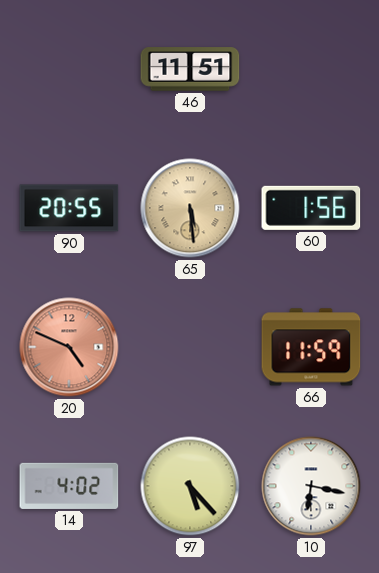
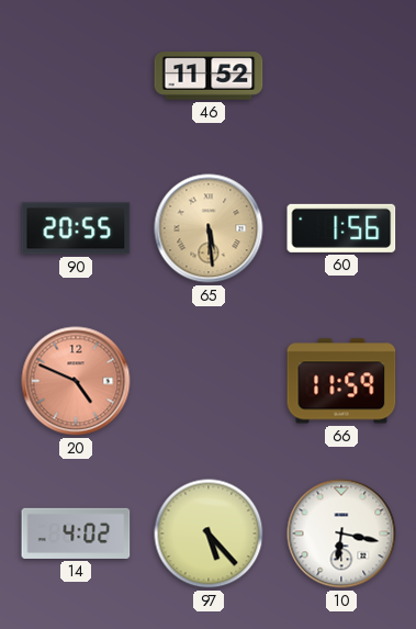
46: 11:51 -> 11:52
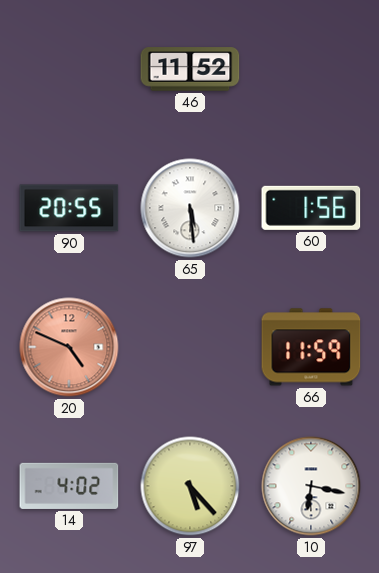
65 dial: champagne -> white
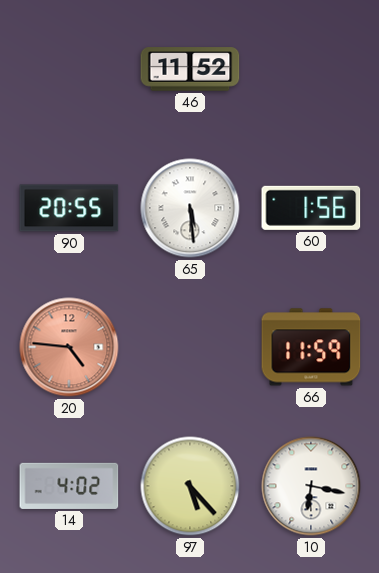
20: 4:49 -> 4:46
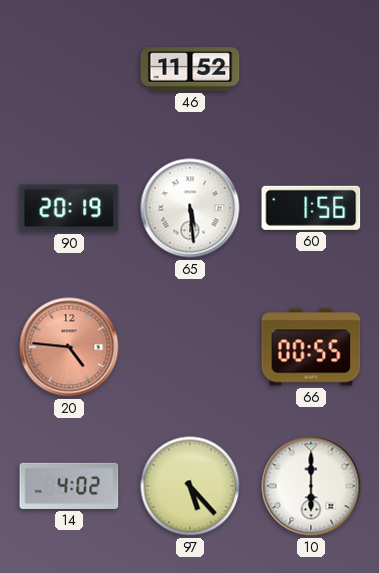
90: 20:55 -> 20:19
66: 11:59 -> 00:55
10: 6:17 -> 6:00
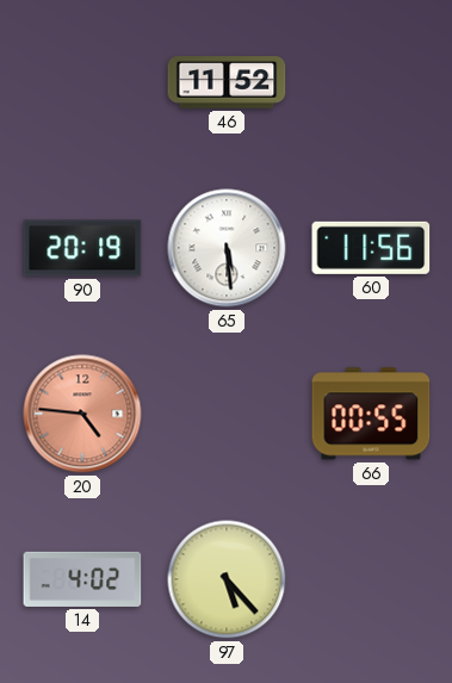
60: 1:56 -> 11:56
10: 6:00 -> none
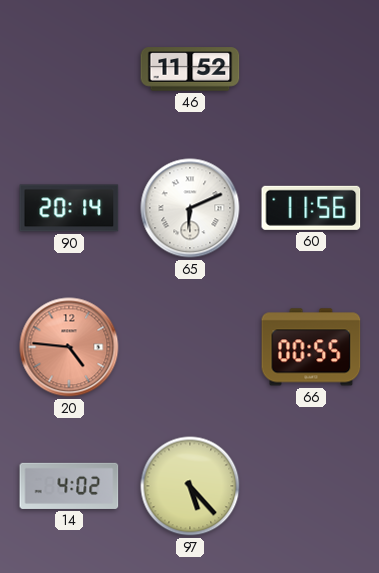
90: 20:19 -> 20:14
65: 5:29 -> 6:11
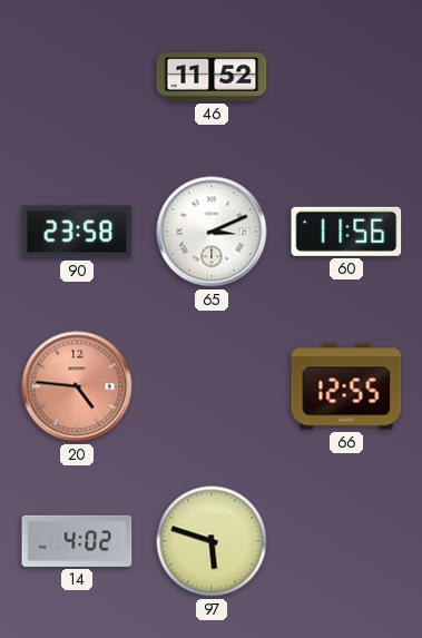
90: 20:14 -> 23:58
65: 6:11 -> 3:11
66: 00:55 -> 12:55
97: 5:23 -> 5:48
